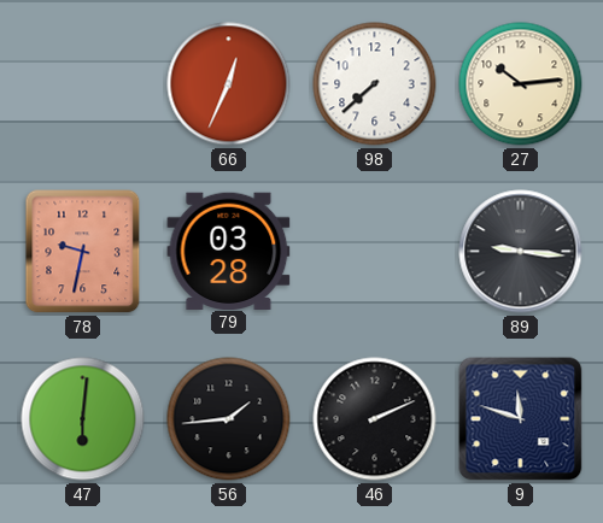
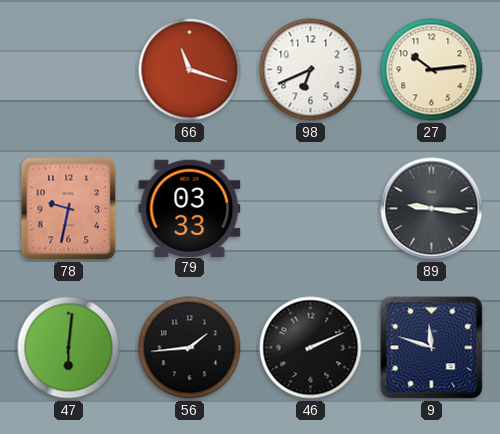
66: 12:34 -> 11:18
98: 7:38 -> 6:41
79: 03:28 -> 03:33
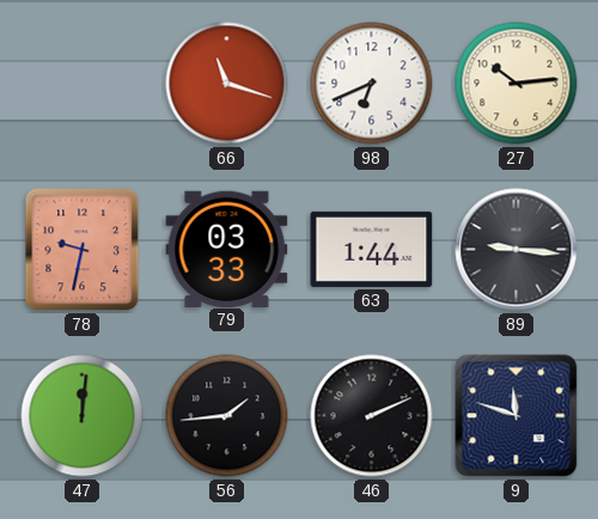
63: none -> 1:44
47: 6:01 -> 12:01
